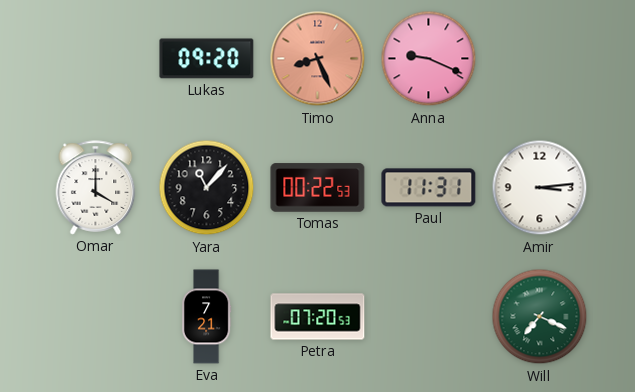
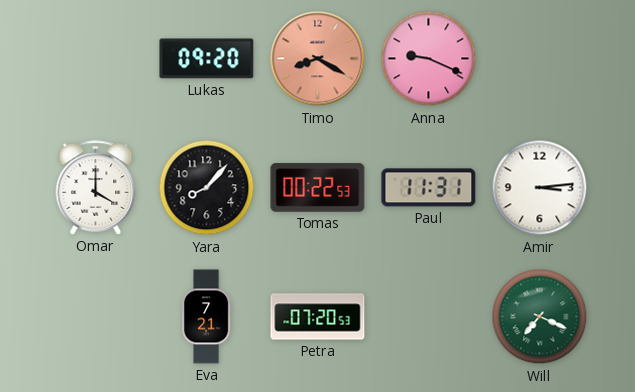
Timo: 8:26 -> 8:20
Yara: 11:07 -> 8:07
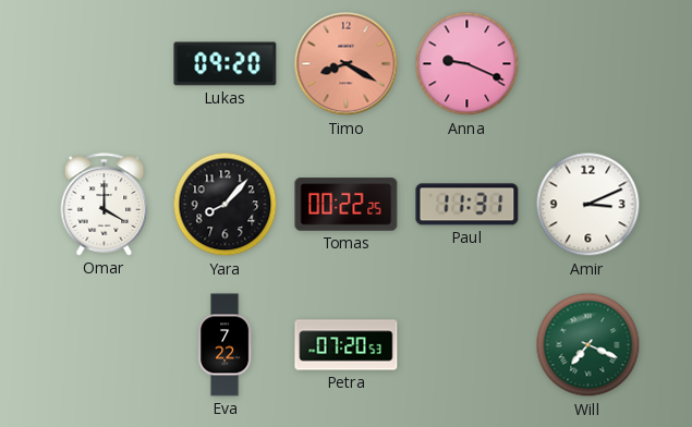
Tomas: 00:22:53 -> 00:22:25
Amir: 3:14 -> 3:11
Eva: 7:21 -> 7:22
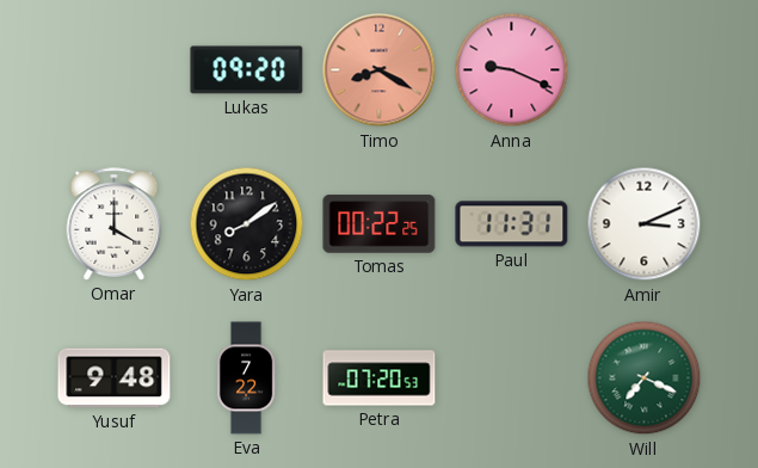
Yara: 8:07 -> 8:09
Yusuf: none -> 9:48
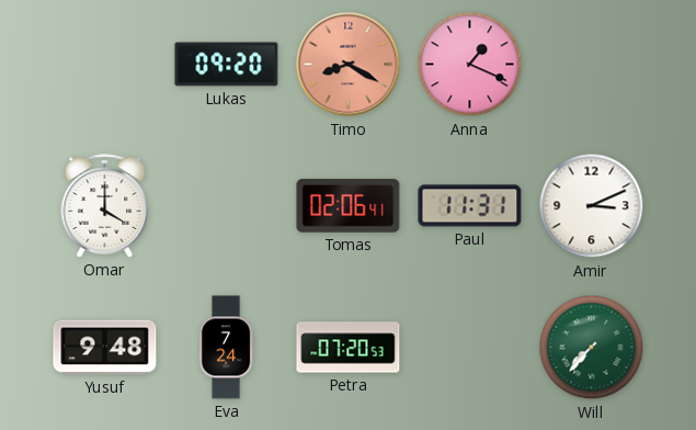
Anna: 9:19 -> 1:19
Yara: 8:09 -> none
Tomas: 00:22 -> 02:06
Eva: 7:22 -> 7:24
Will: 7:19 -> 7:37
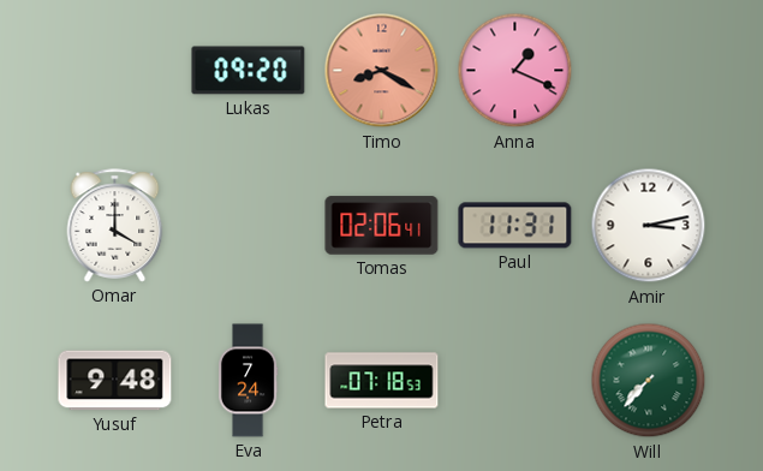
Amir: 3:11 -> 3:13
Petra: 07:20 -> 07:18
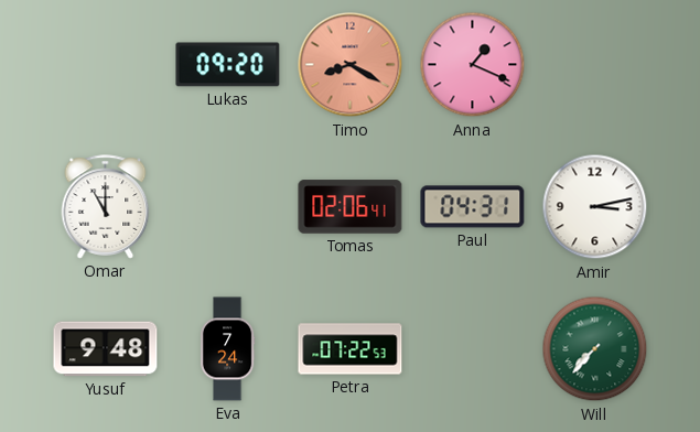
Omar: 4:00 -> 11:00
Paul: 11:31 -> 04:31
Petra: 07:18 -> 07:22
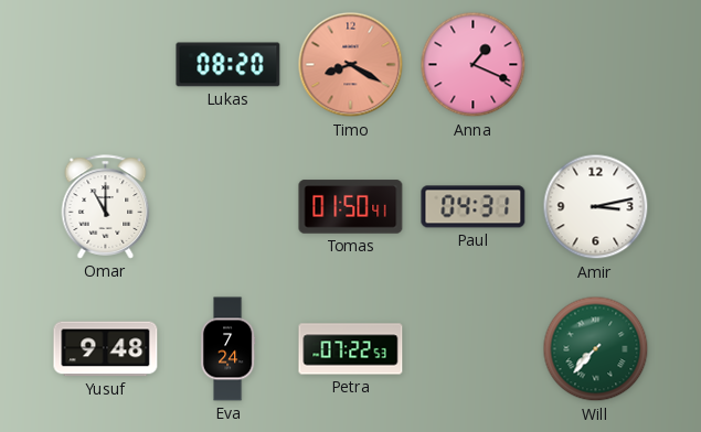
Lukas: 09:20 -> 08:20
Tomas: 02:06 -> 01:50
